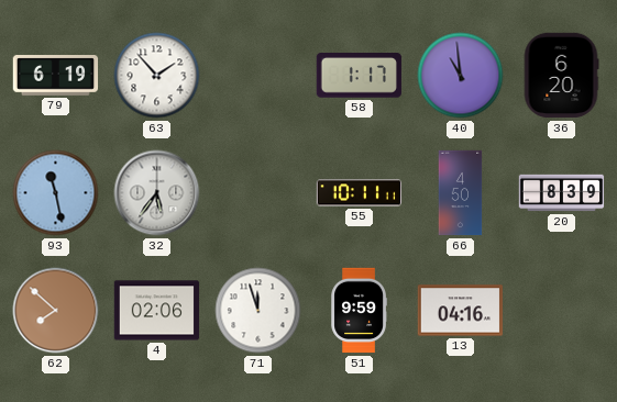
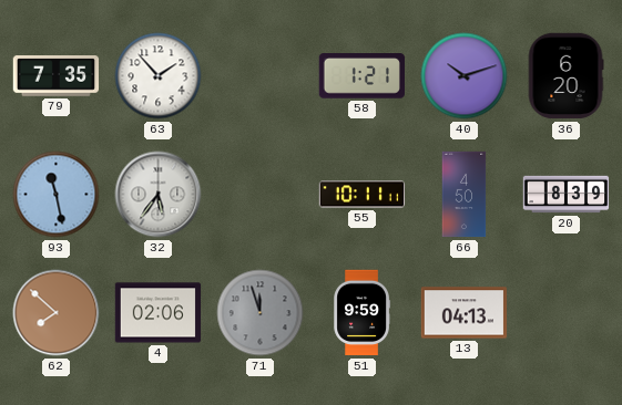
79: 6:19 -> 7:35
58: 1:17 -> 1:21
40: 10:59 -> 10:12
71 dial: white -> grey
13: 04:16 -> 04:13
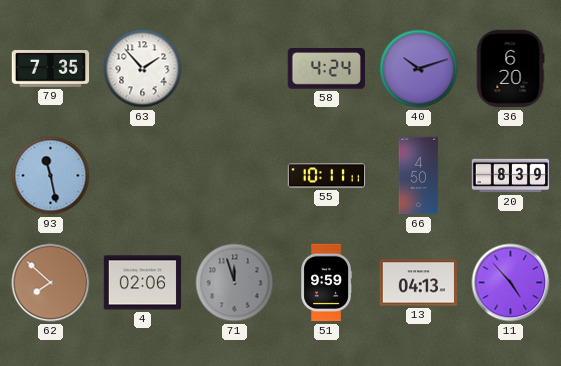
58: 1:21 -> 4:24
32: 5:36 -> none
11: none -> 4:53
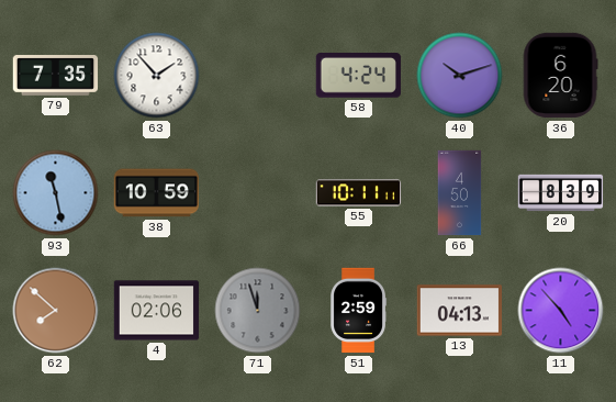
38: none -> 10:59
51: 9:59 -> 2:59
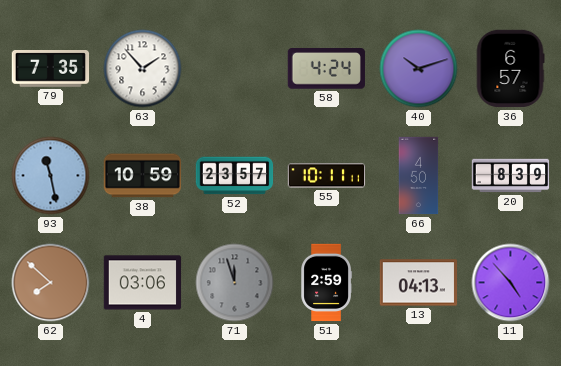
36: 6:20 -> 6:57
52: none -> 23:57
4: 02:06 -> 03:06
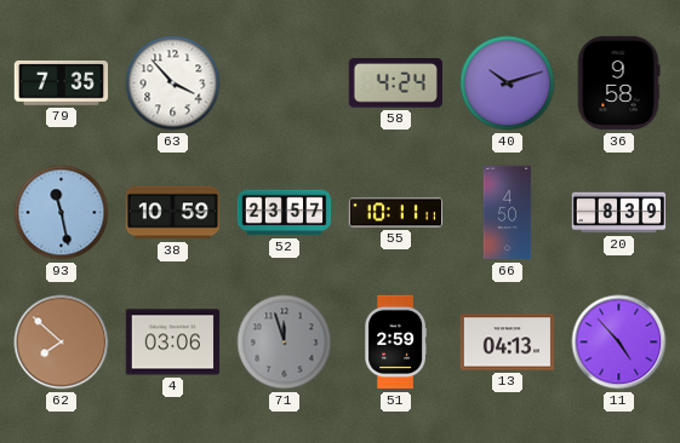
63: 1:53 -> 3:53
36: 6:57 -> 9:58
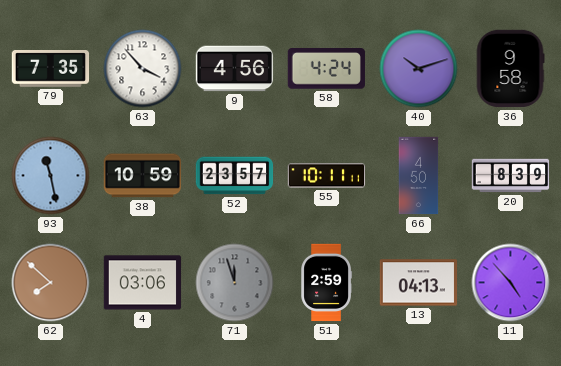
9: none -> 4:56
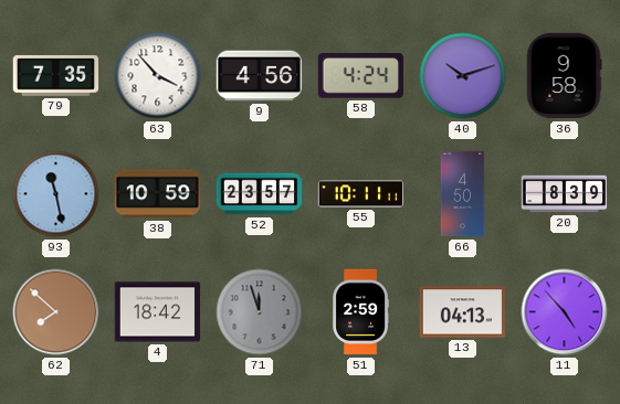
4: 03:06 -> 18:42
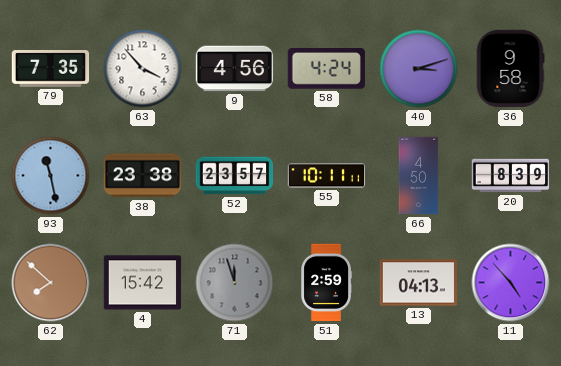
40: 10:12 -> 3:12
38: 10:59 -> 23:38
4: 18:42 -> 15:42
